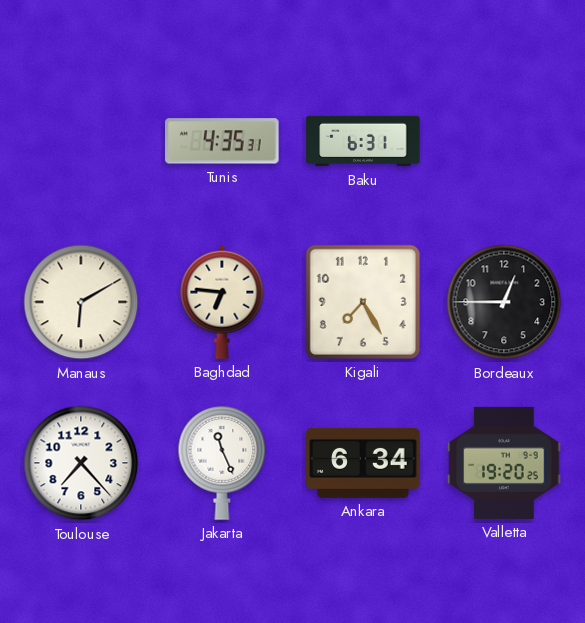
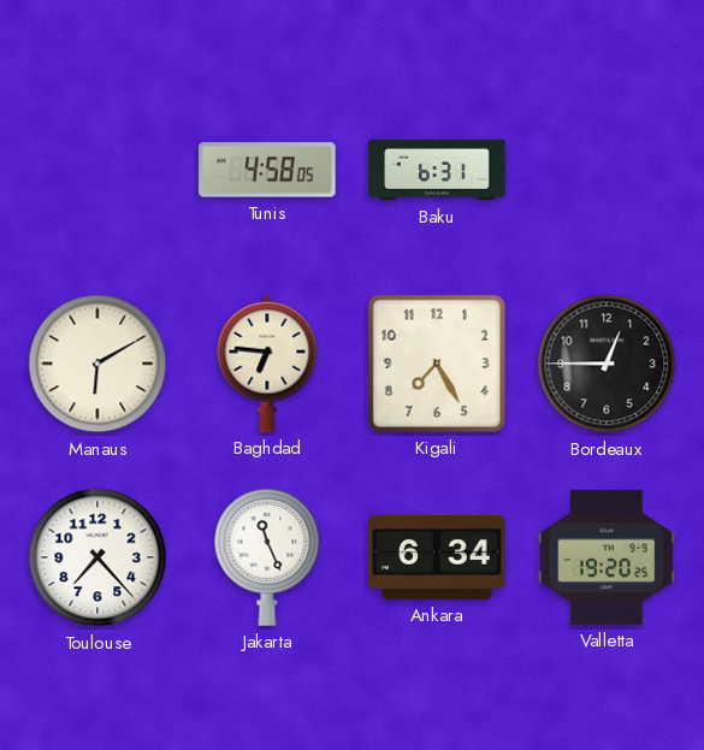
Tunis: 4:35 -> 4:58
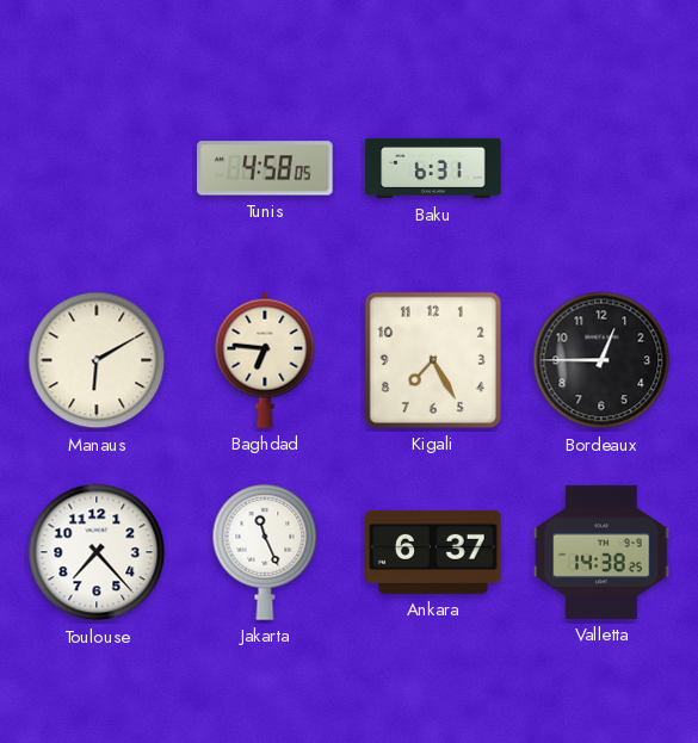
Ankara: 6:34 -> 6:37
Valletta: 19:20 -> 14:38
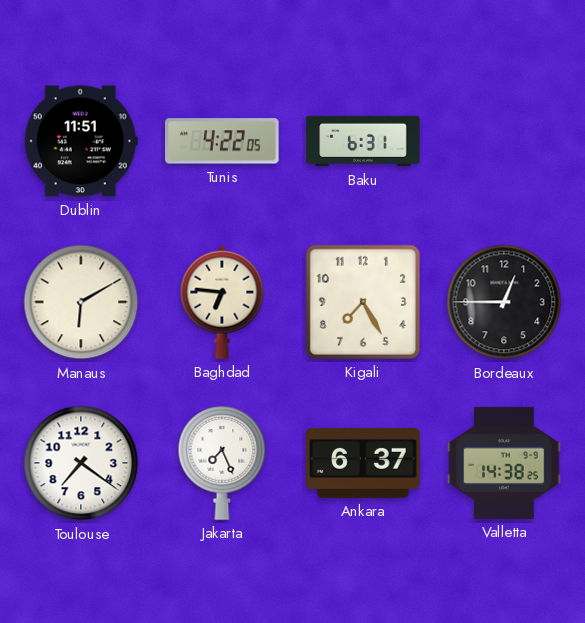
Dublin: none -> 11:51
Tunis: 4:58 -> 4:22
Toulouse: 7:23 -> 7:21
Jakarta: 11:26 -> 7:26
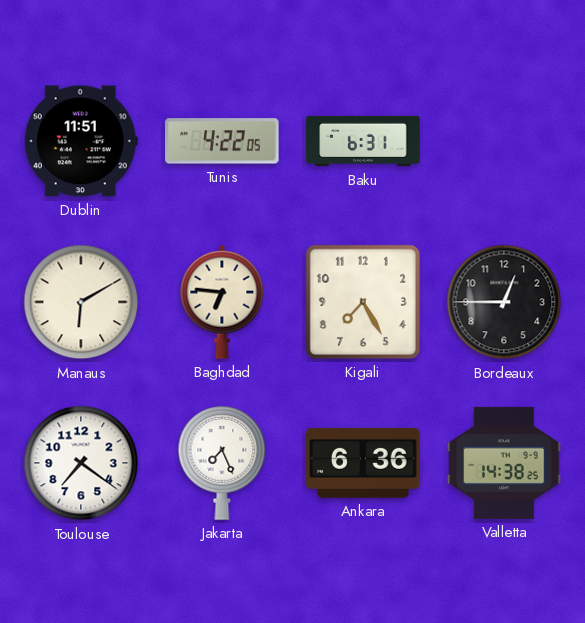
Ankara: 6:37 -> 6:36
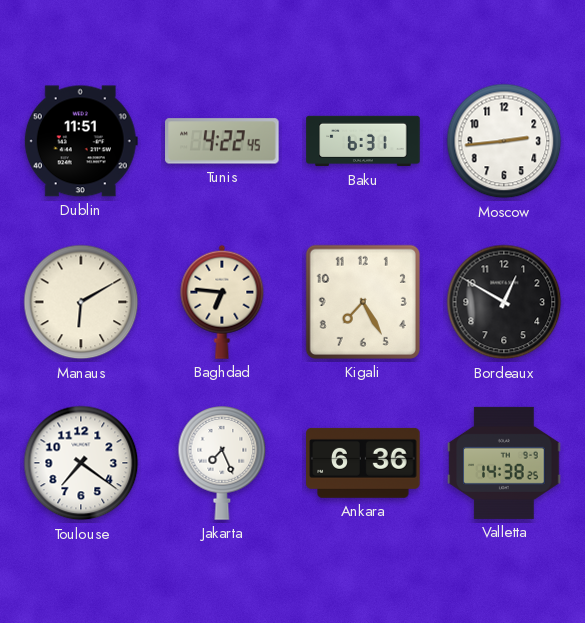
Tunis: 4:22:05 -> 4:22:45
Moscow: none -> 2:44
Bordeaux: 12:45 -> 12:50
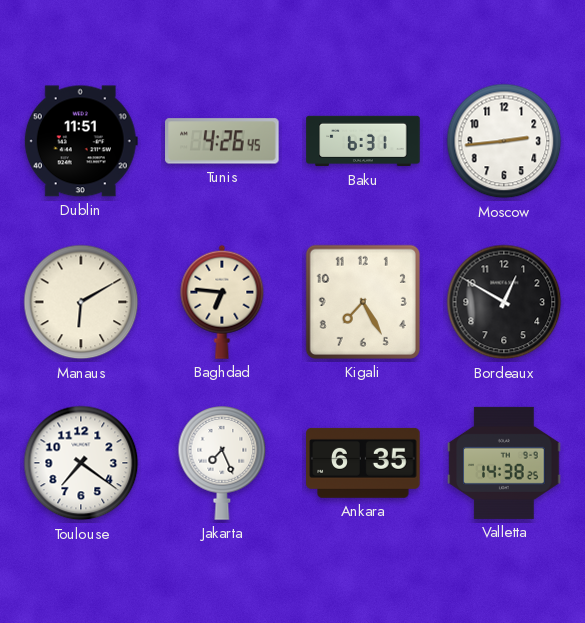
Tunis: 4:22 -> 4:26
Ankara: 6:36 -> 6:35
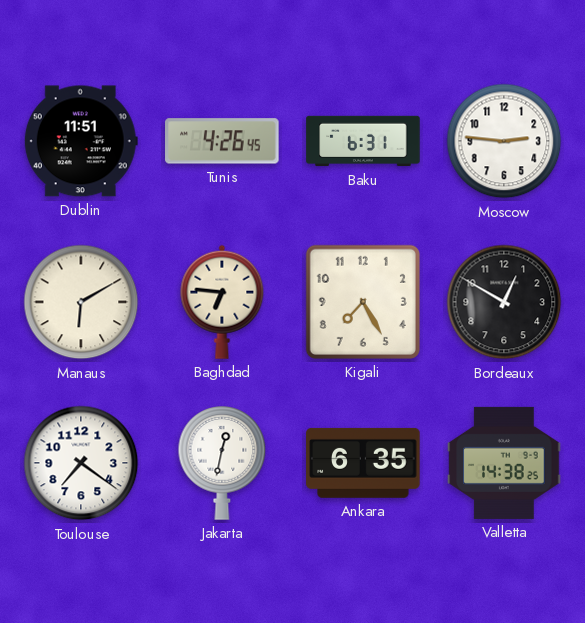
Moscow: 2:44 -> 2:46
Jakarta: 7:26 -> 12:32
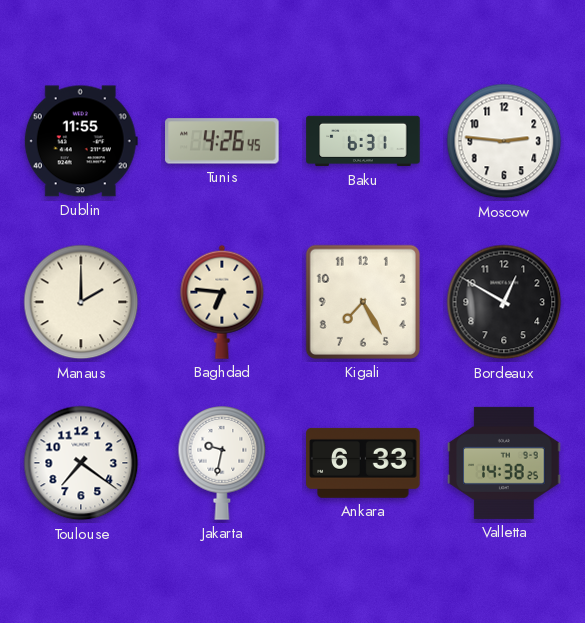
Dublin: 11:51 -> 11:55
Manaus: 6:10 -> 2:00
Jakarta: 12:32 -> 9:32
Ankara: 6:35 -> 6:33
